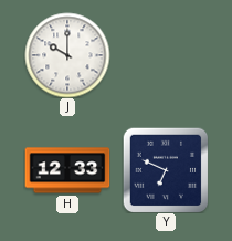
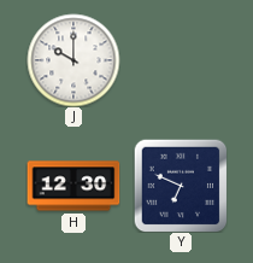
H: 12:33 -> 12:30
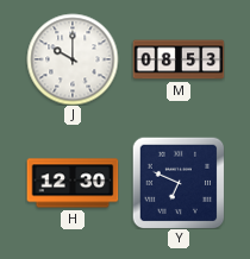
M: none -> 08:53
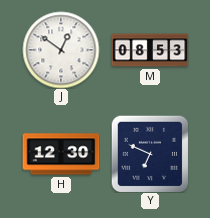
J: 10:00 -> 12:51
